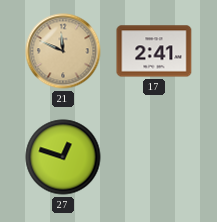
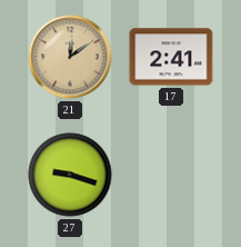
21: 11:49 -> 12:09
27: 12:48 -> 9:18
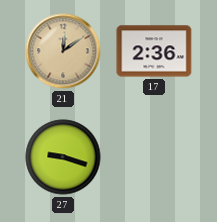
17: 2:41 -> 2:36
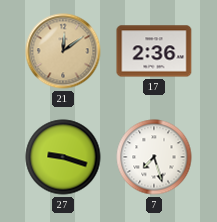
7: none -> 7:27
